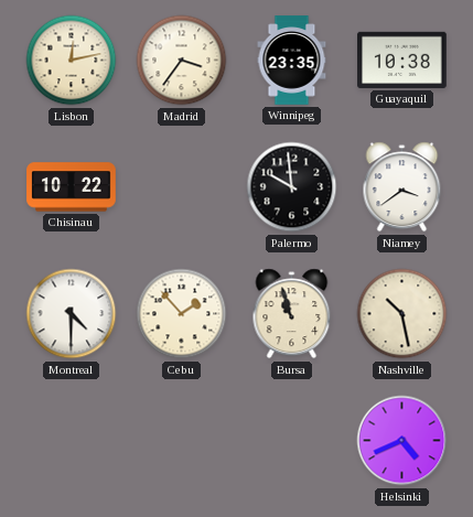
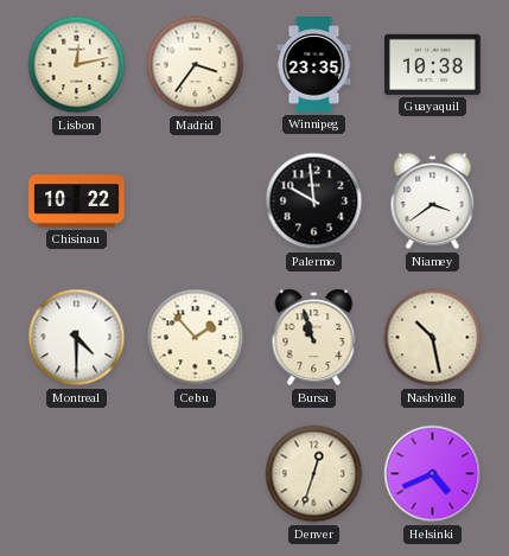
Denver: none -> 12:33
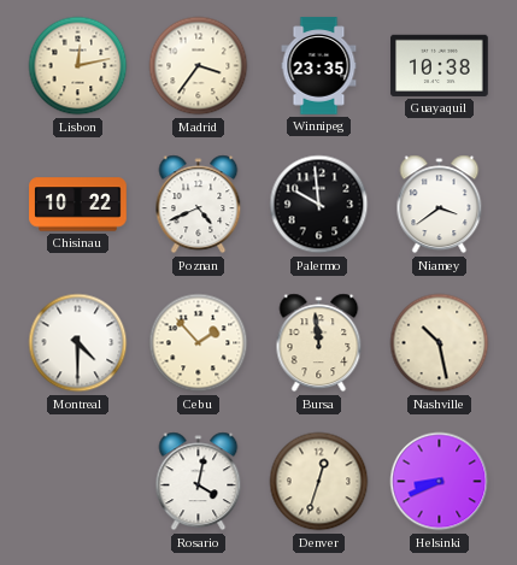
Poznan: none -> 4:41
Bursa: 10:57 -> 11:59
Rosario: none -> 4:02
Helsinki: 4:41 -> 8:41
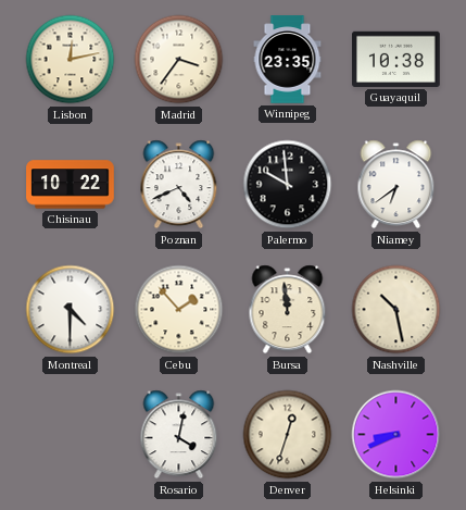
Niamey: 3:39 -> 6:39
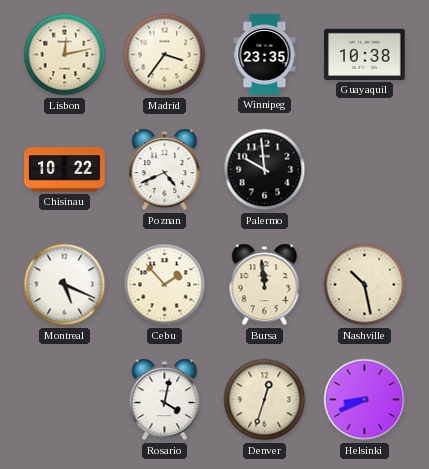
Niamey: 6:39 -> none
Montreal: 4:30 -> 5:19
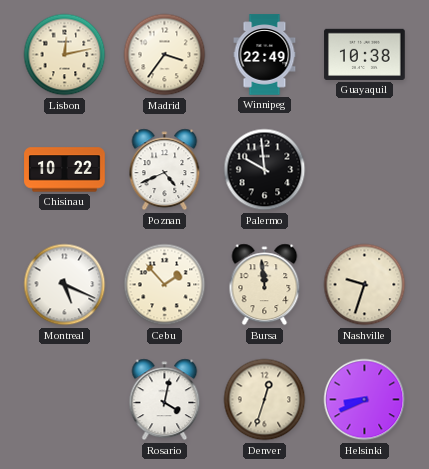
Winnipeg: 23:35 -> 22:49
Nashville: 10:28 -> 9:33
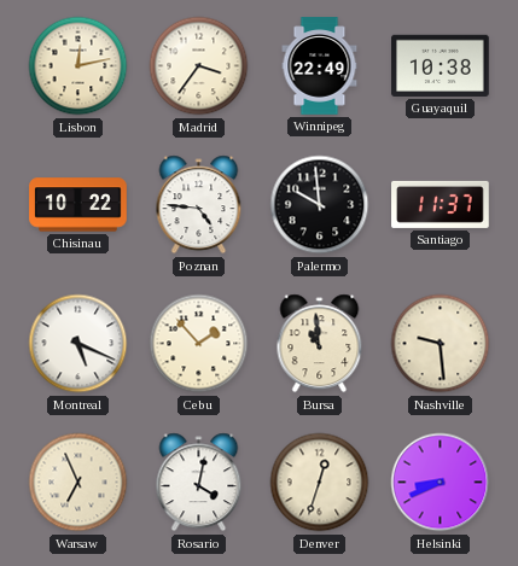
Poznan: 4:41 -> 4:46
Santiago: none -> 11:37
Bursa: 11:59 -> 10:59
Nashville: 9:33 -> 9:29
Warsaw: none -> 6:56
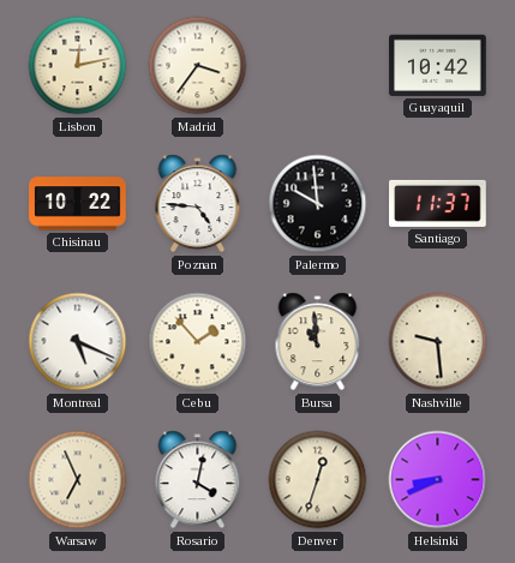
Winnipeg: 22:49 -> none
Guayaquil: 10:38 -> 10:42
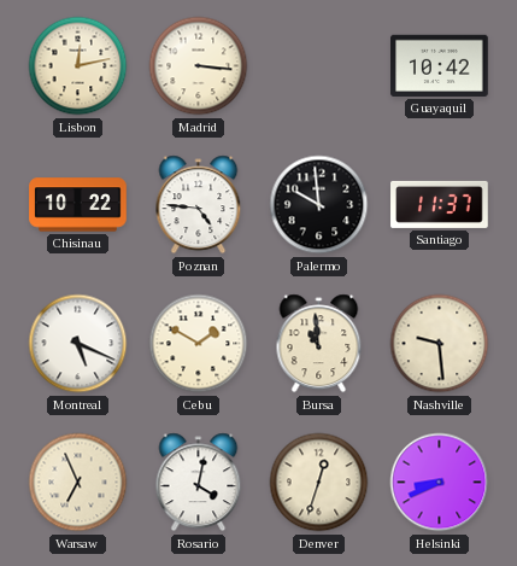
Madrid: 3:36 -> 3:16
Cebu: 1:53 -> 1:50
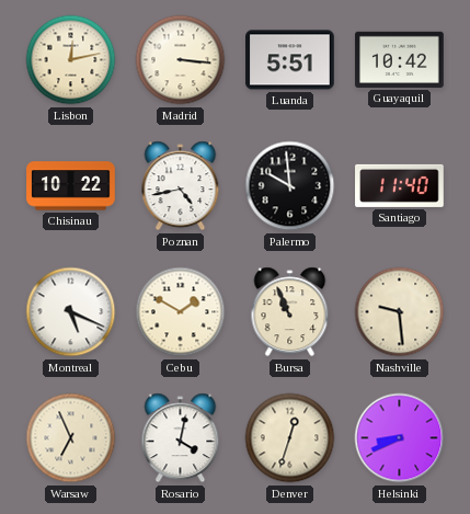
Luanda: none -> 5:51
Poznan: 4:46 -> 4:43
Santiago: 11:37 -> 11:40
Bursa: 10:59 -> 10:56
